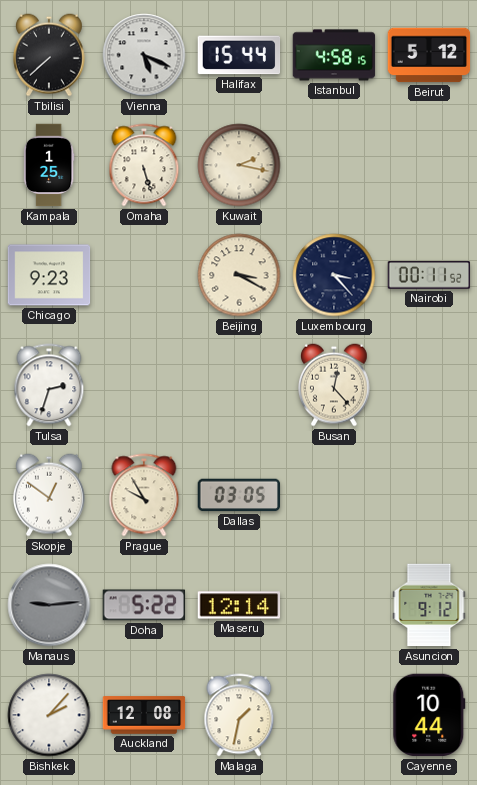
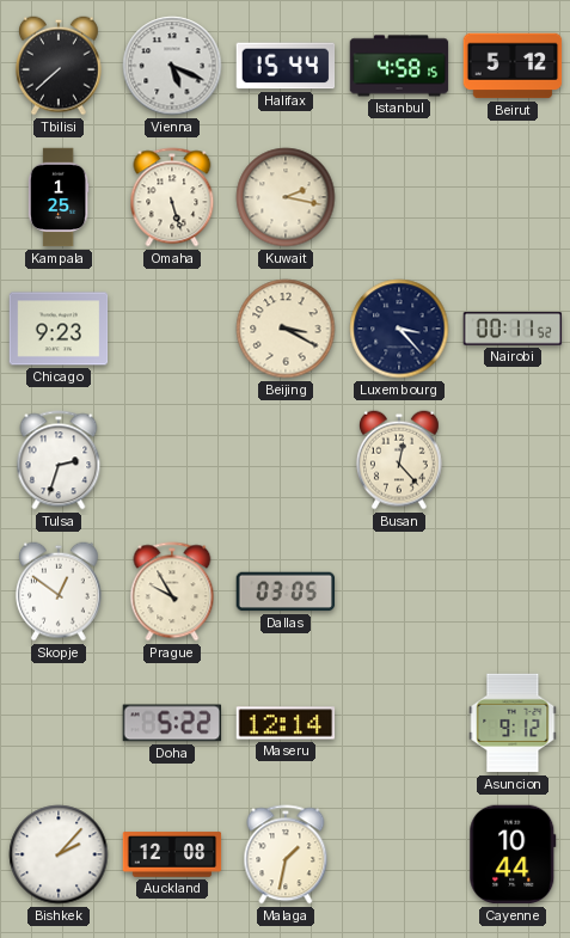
Manaus: 9:14 -> none
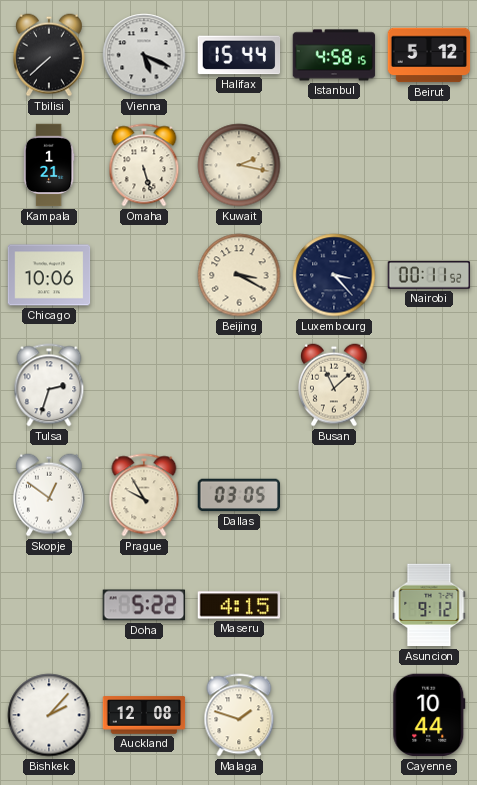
Kampala: 1:25 -> 1:21
Chicago: 9:23 -> 10:06
Busan: 12:23 -> 11:08
Maseru: 12:14 -> 4:15
Malaga: 1:32 -> 1:48
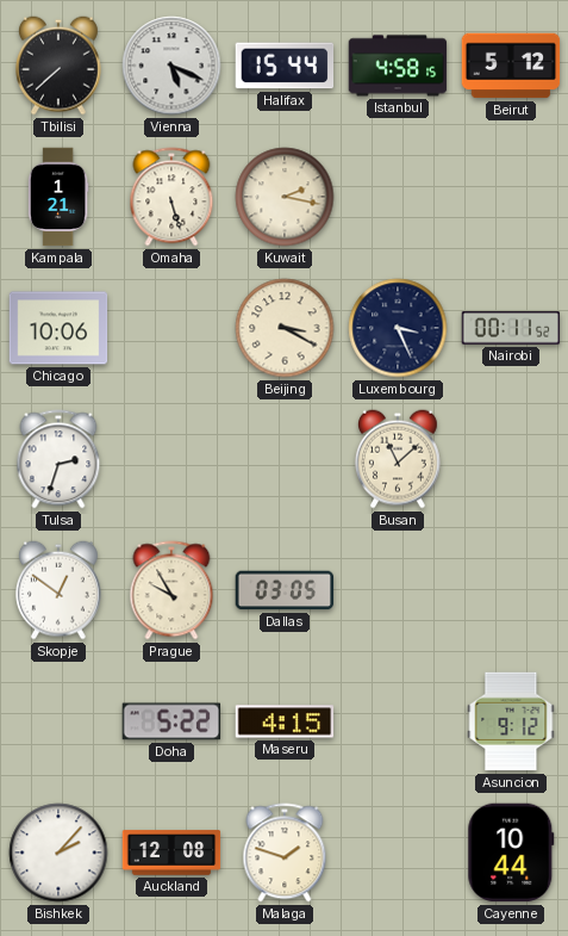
Luxembourg: 3:23 -> 3:26
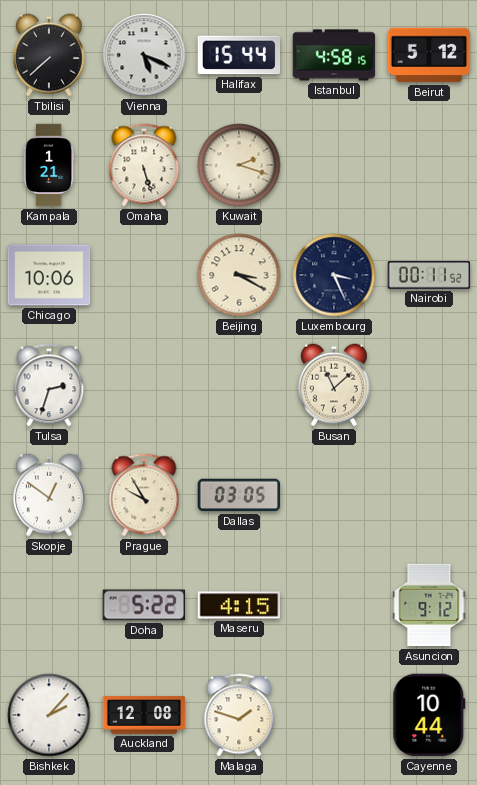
Kuwait: 2:17 -> 2:18
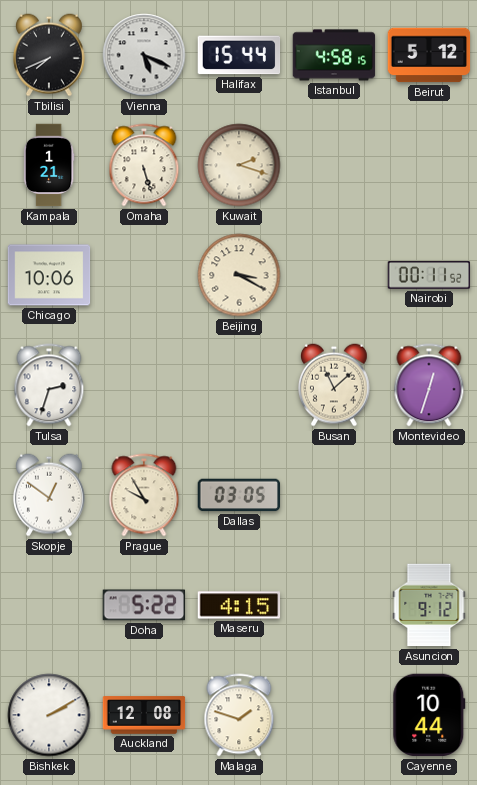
Tbilisi: 7:38 -> 7:41
Luxembourg: 3:26 -> none
Montevideo: none -> 12:33
Bishkek: 2:07 -> 2:10
